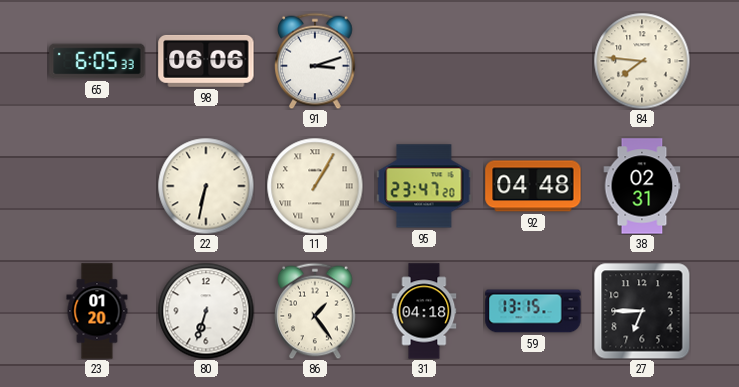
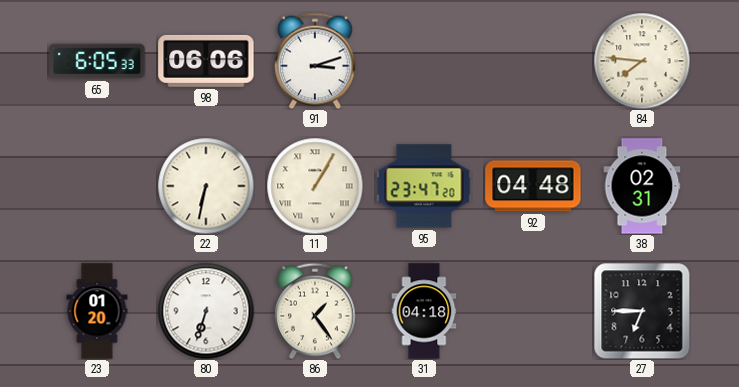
59: 13:15 -> none
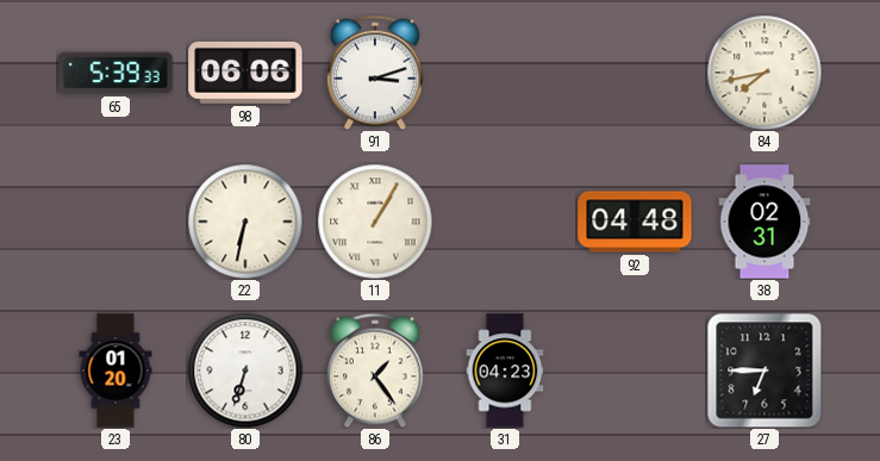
65: 6:05 -> 5:39
84: 7:46 -> 7:43
95: 23:47 -> none
31: 04:18 -> 04:23
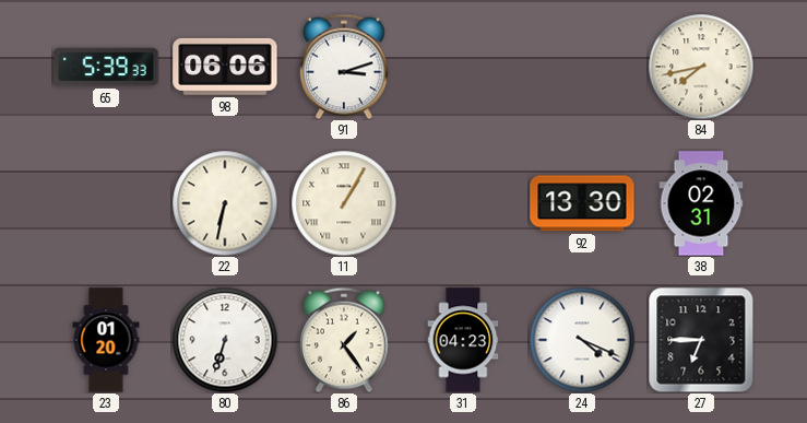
92: 04:48 -> 13:30
24: none -> 4:19
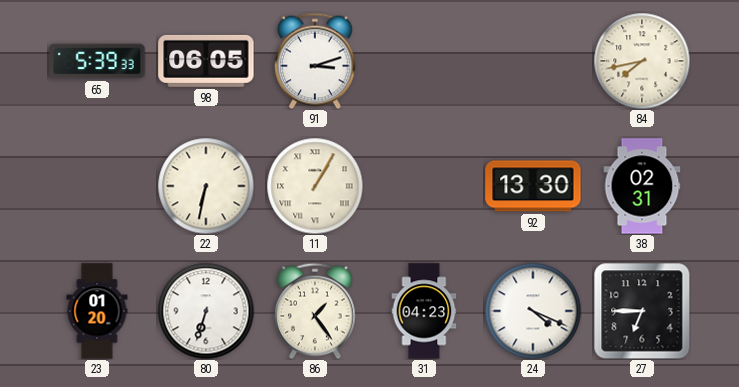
98: 06:06 -> 06:05
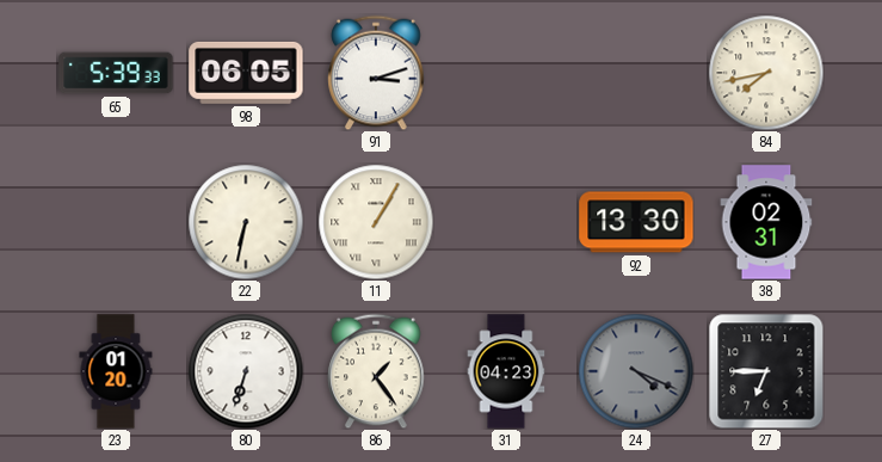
24 dial: white -> grey
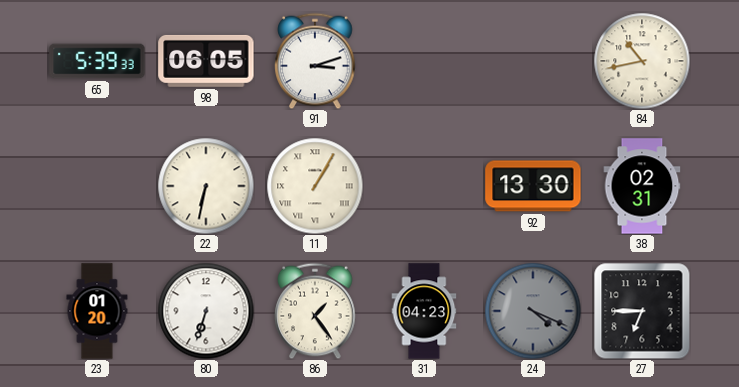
84: 7:43 -> 10:43
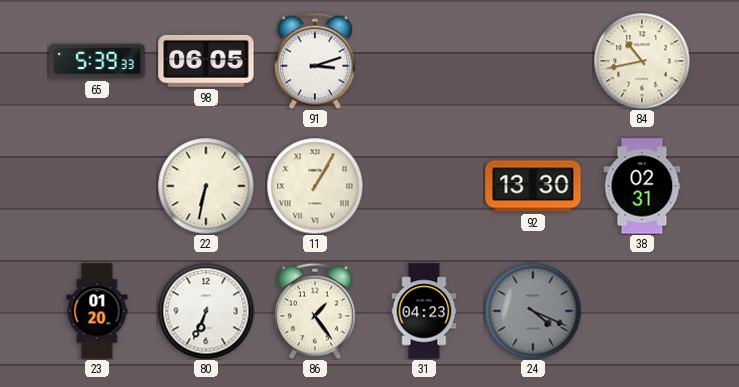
80: 6:33 -> 6:34
27: 6:45 -> none
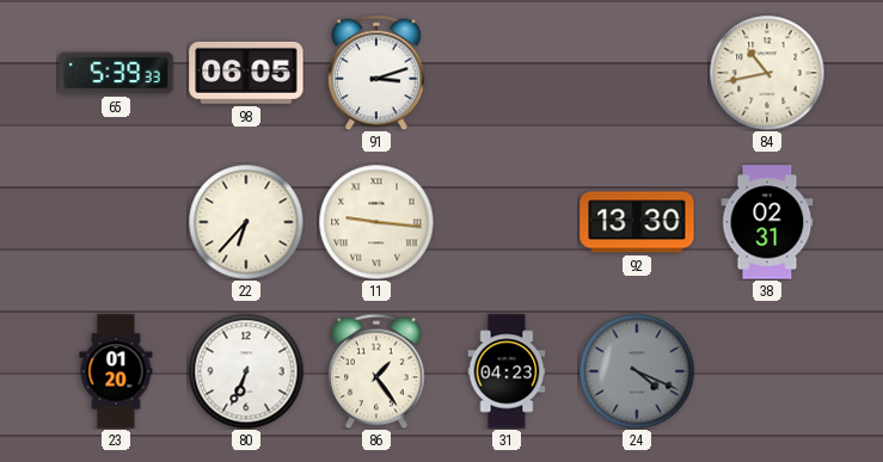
22: 6:32 -> 6:37
11: 1:05 -> 9:16
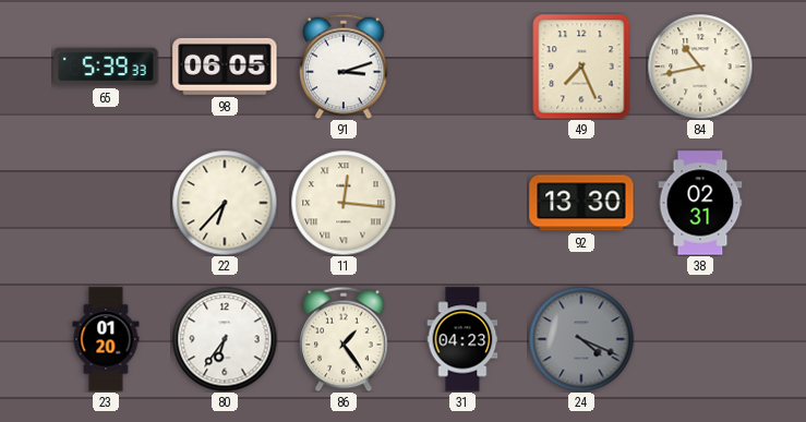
49: none -> 7:26
11: 9:16 -> 12:16
80: 6:34 -> 6:36
